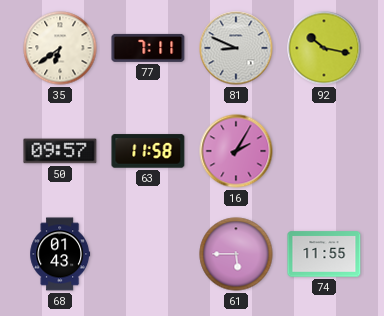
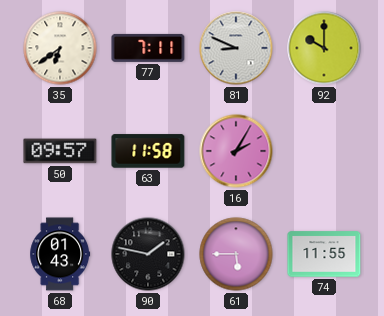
92: 10:17 -> 10:00
90: none -> 1:47
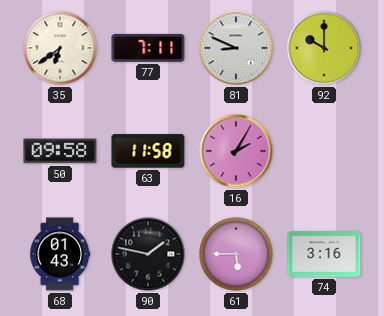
50: 09:57 -> 09:58
74: 11:55 -> 3:16
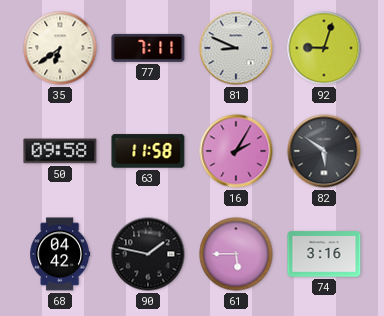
92: 10:00 -> 9:03
82: none -> 5:51
68: 01:43 -> 04:42
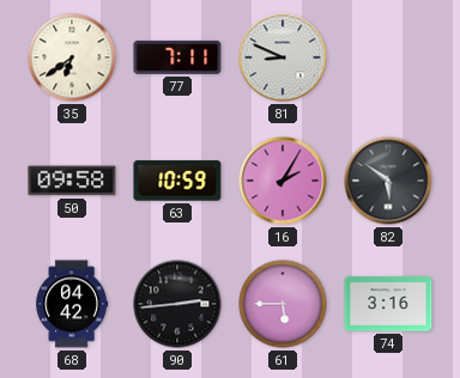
92: 9:03 -> none
63: 11:58 -> 10:59
90: 1:47 -> 2:44
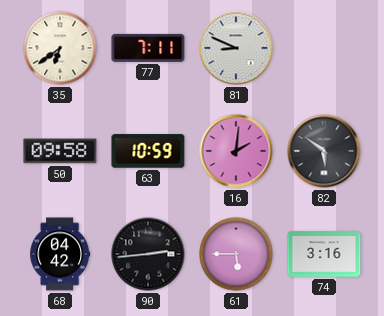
16: 2:05 -> 2:01
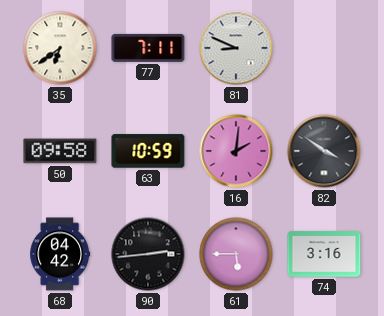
82: 5:51 -> 3:51
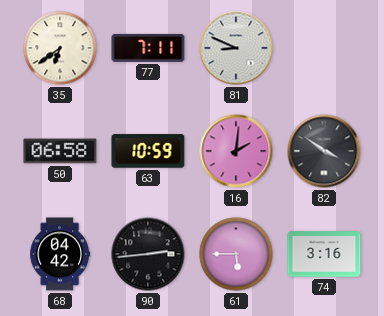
50: 09:58 -> 06:58
